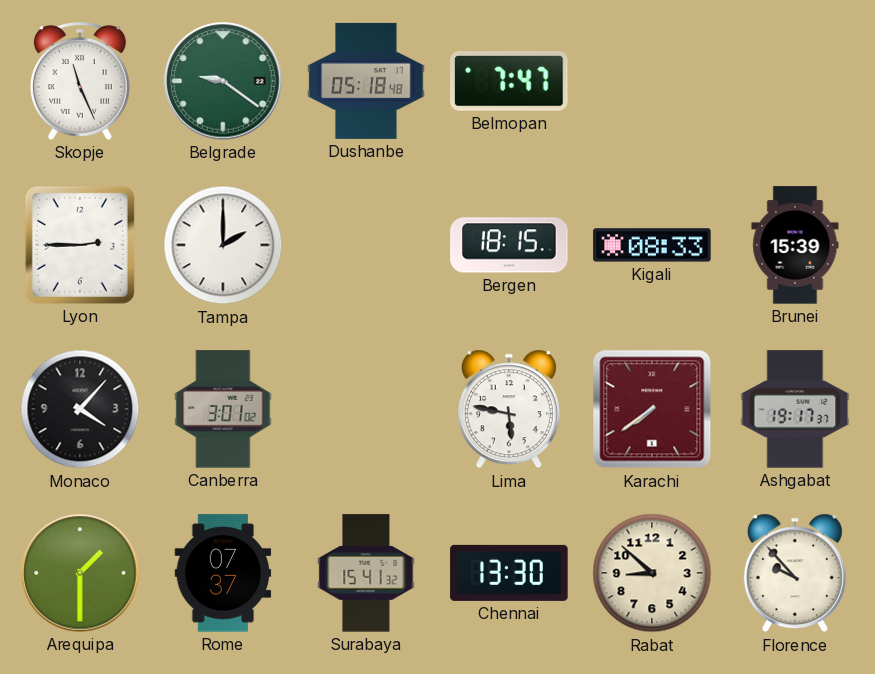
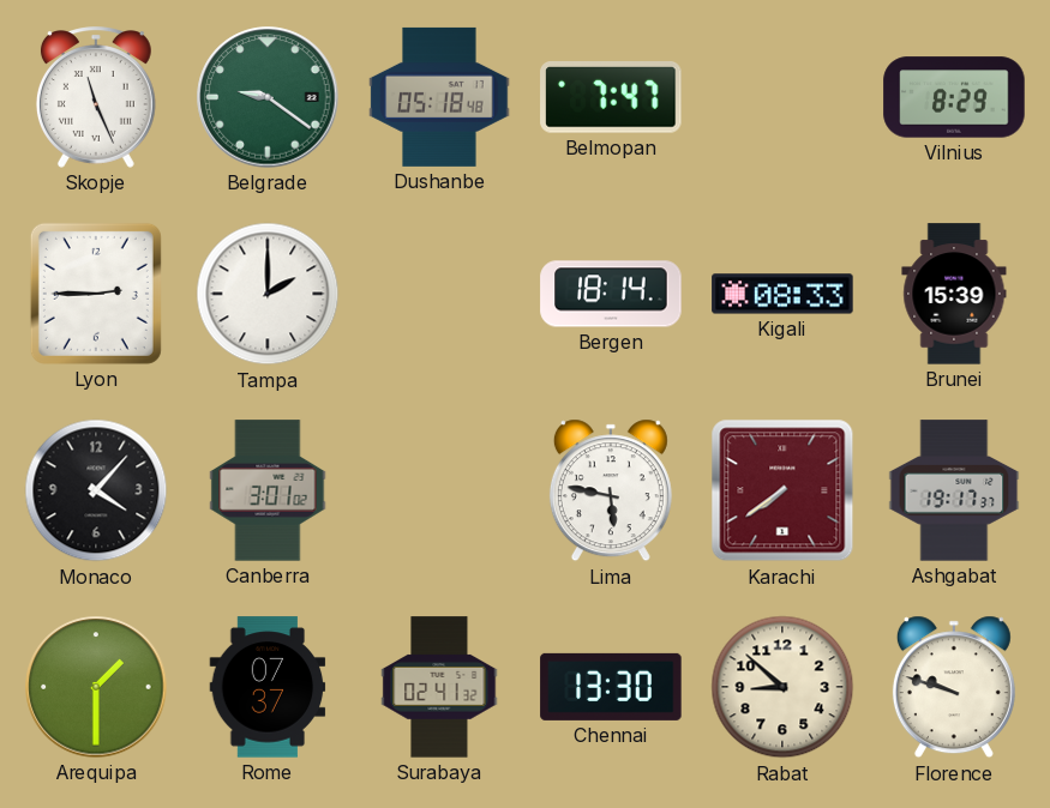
Vilnius: none -> 8:29
Bergen: 18:15 -> 18:14
Surabaya: 15:41 -> 02:41
Florence: 9:53 -> 9:48
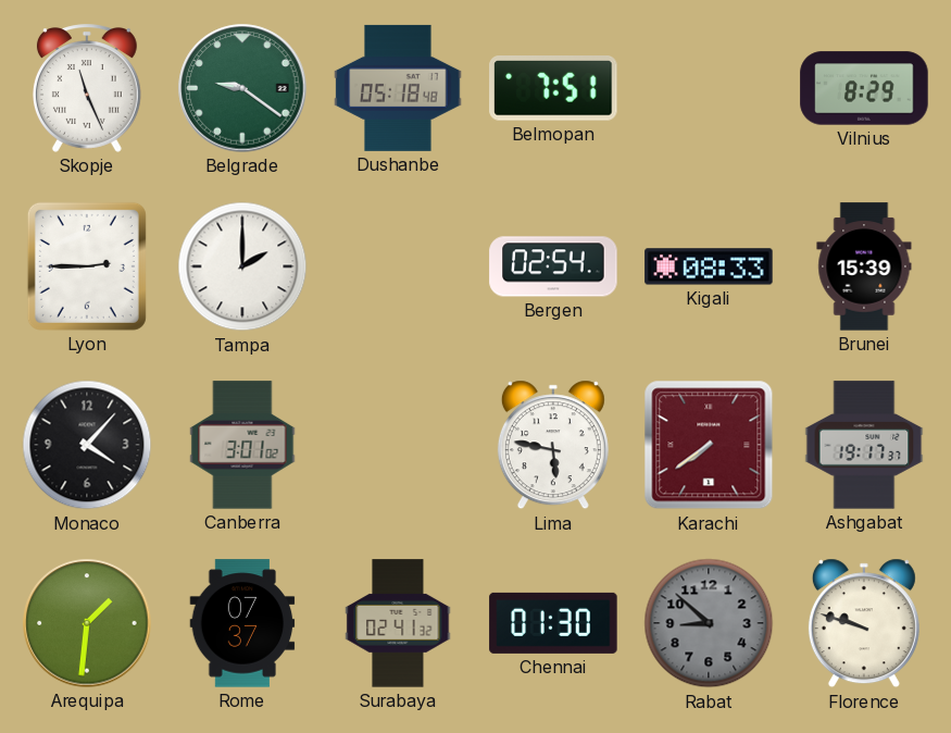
Belmopan: 7:47 -> 7:51
Bergen: 18:14 -> 02:54
Arequipa: 1:30 -> 1:31
Chennai: 13:30 -> 01:30
Rabat dial: cream -> grey
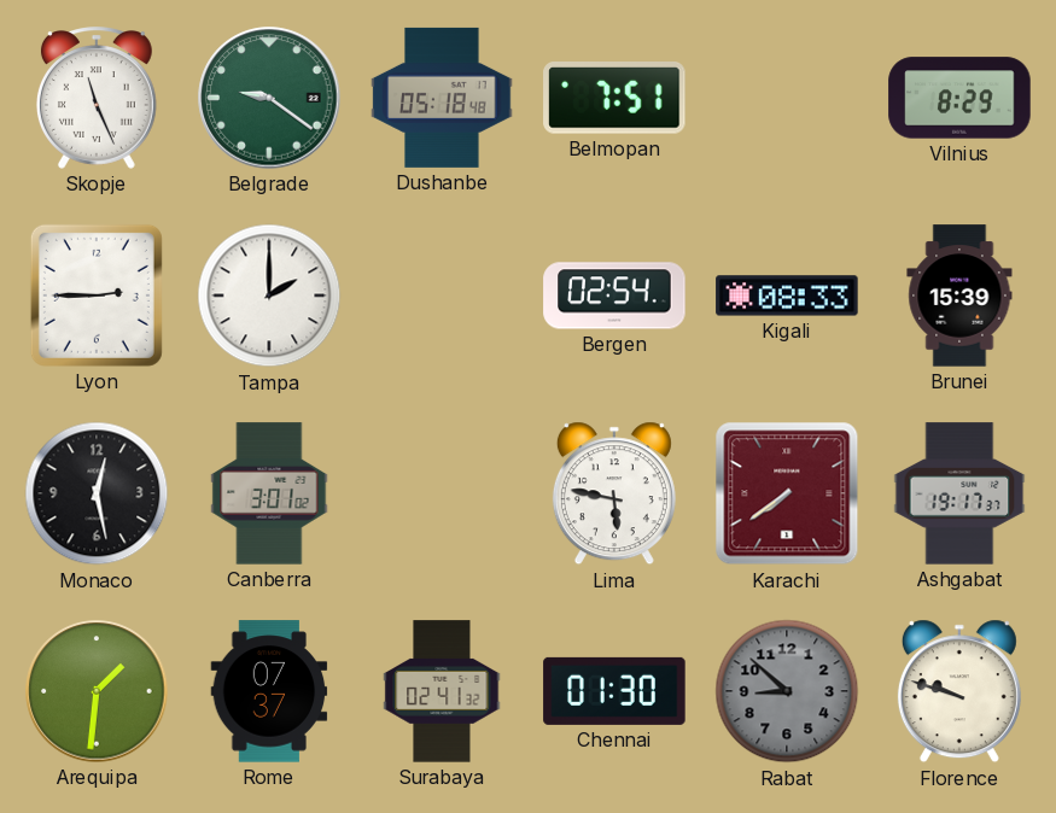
Monaco: 4:07 -> 12:28
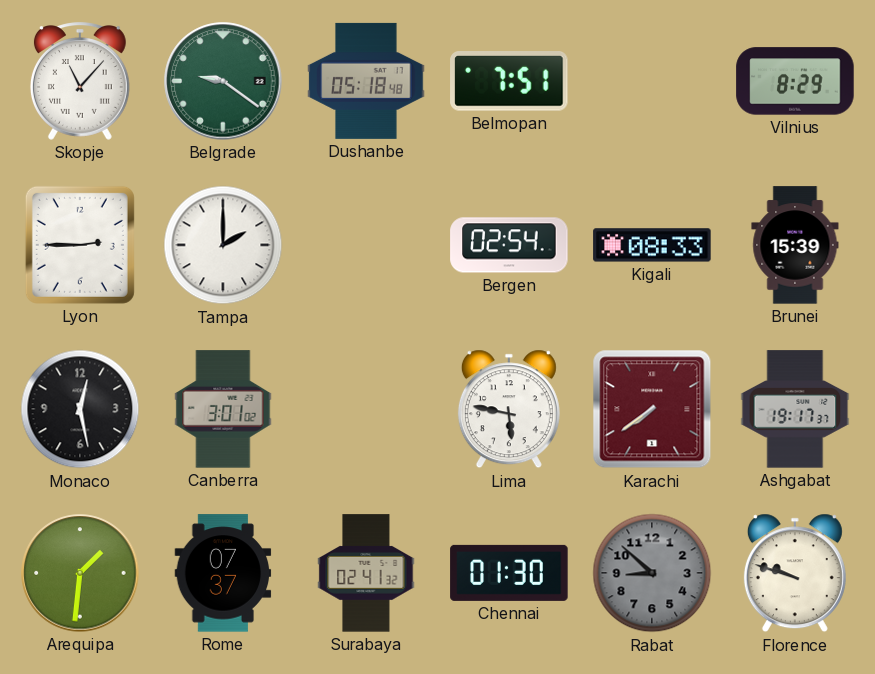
Skopje: 11:26 -> 11:07
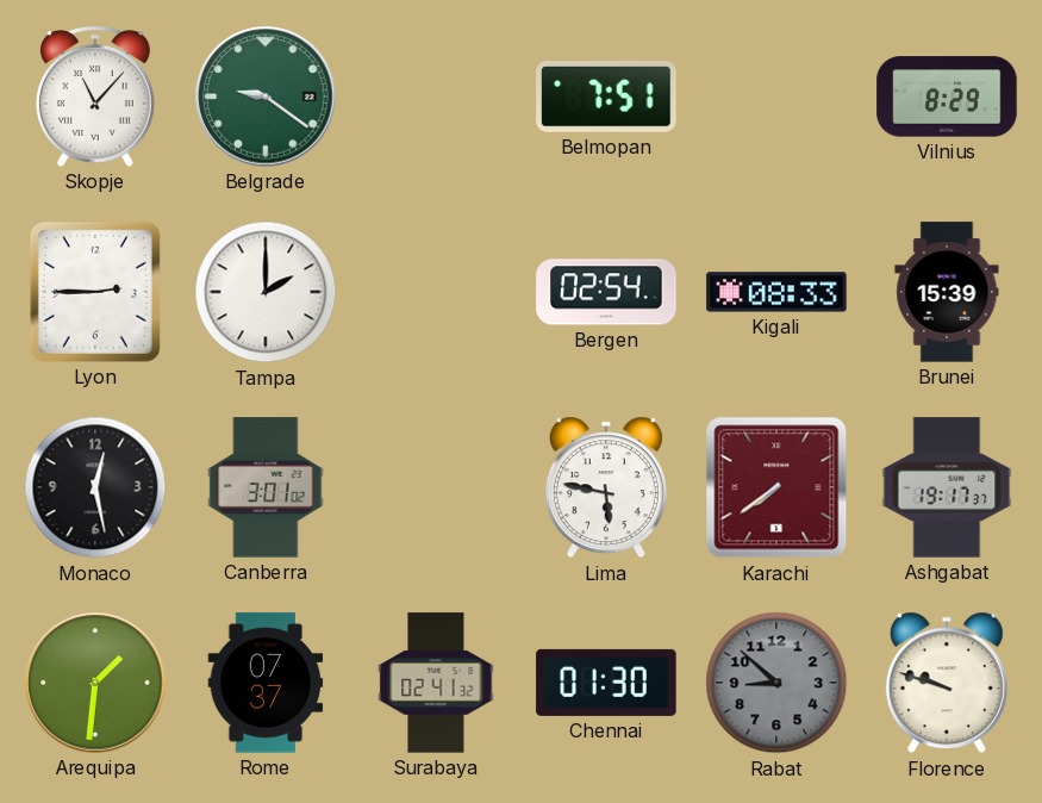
Dushanbe: 05:18 -> none
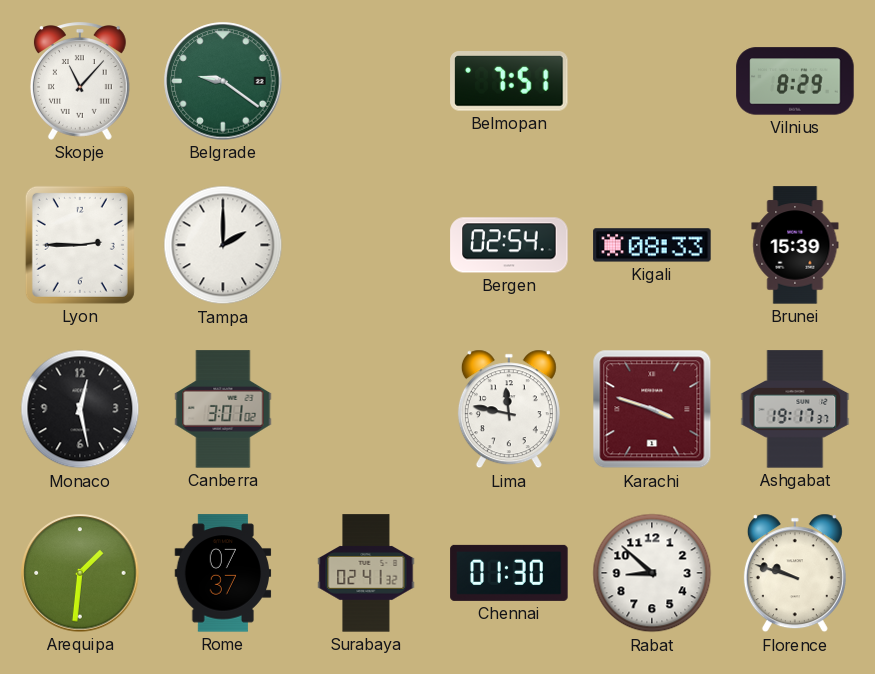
Lima: 5:47 -> 11:47
Karachi: 7:39 -> 3:48
Rabat dial: grey -> white
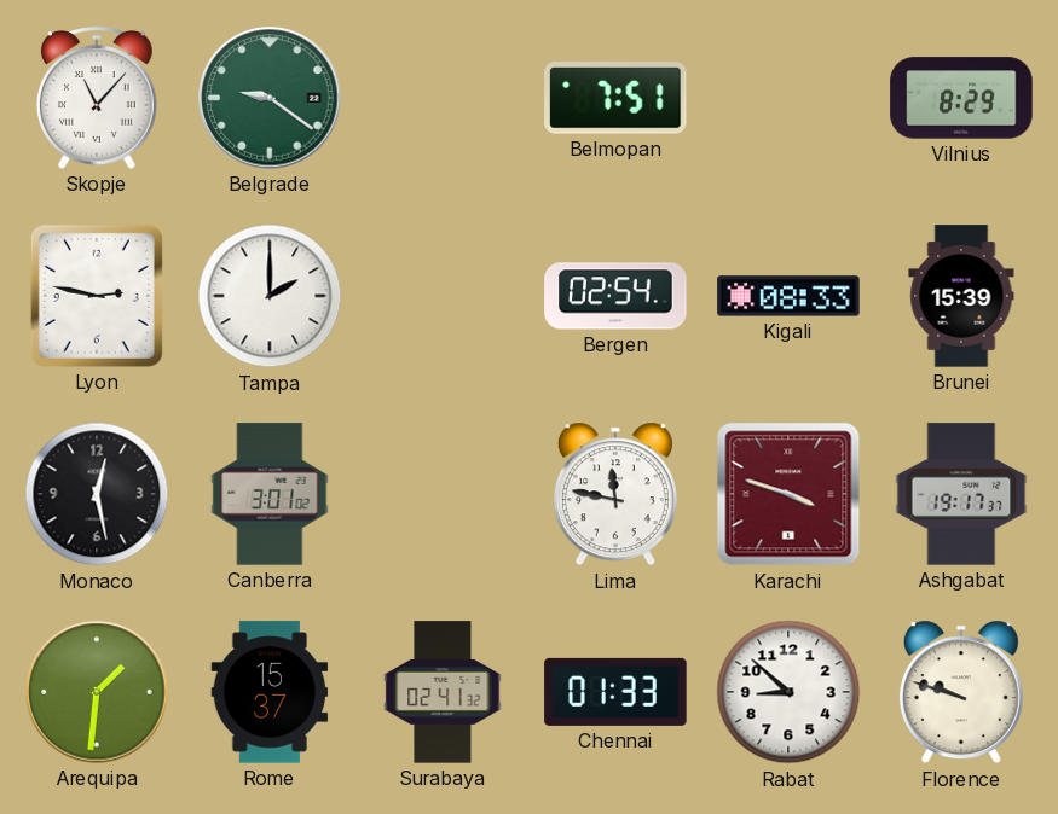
Lyon: 2:45 -> 2:47
Rome: 07:37 -> 15:37
Chennai: 01:30 -> 01:33
